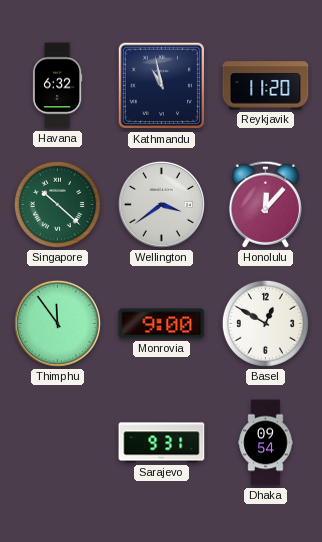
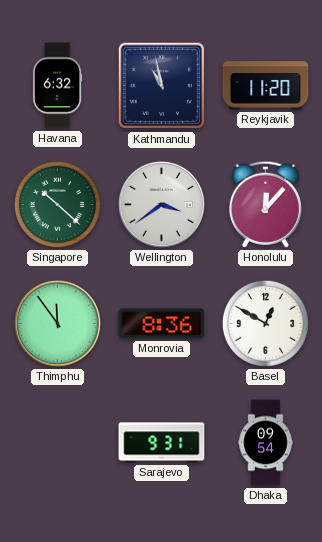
Monrovia: 9:00 -> 8:36
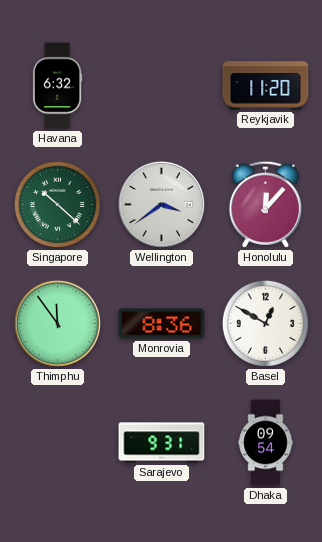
Kathmandu: 10:58 -> none
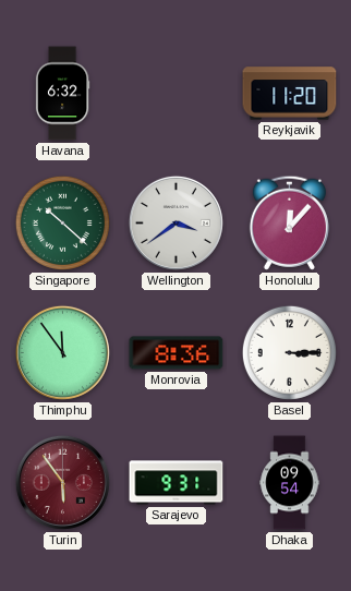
Basel: 12:50 -> 3:15
Turin: none -> 5:54
